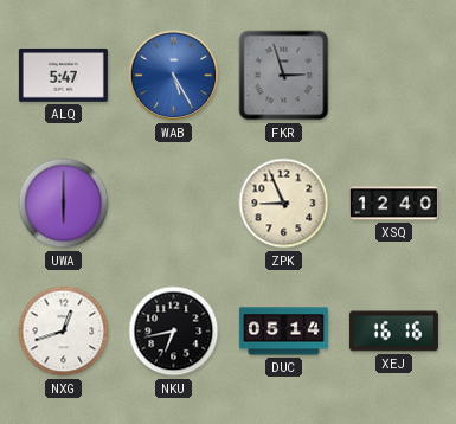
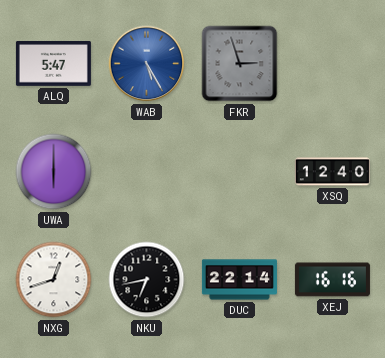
ZPK: 8:56 -> none
DUC: 05:14 -> 22:14
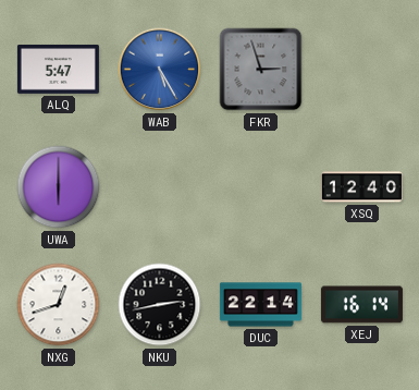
NKU: 6:43 -> 2:43
XEJ: 16:16 -> 16:14
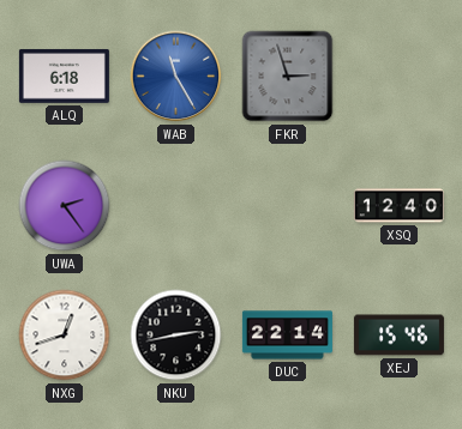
ALQ: 5:47 -> 6:18
WAB: 5:25 -> 11:25
UWA: 6:00 -> 2:24
XEJ: 16:14 -> 15:46
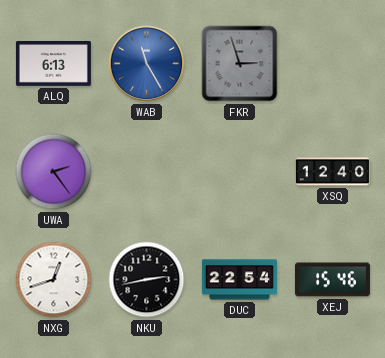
ALQ: 6:18 -> 6:13
DUC: 22:14 -> 22:54
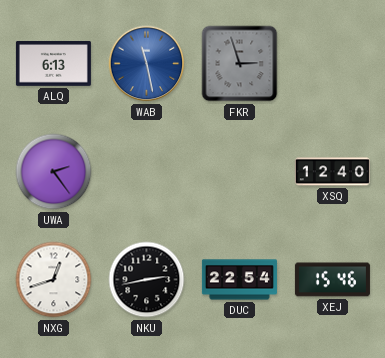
WAB: 11:25 -> 11:28
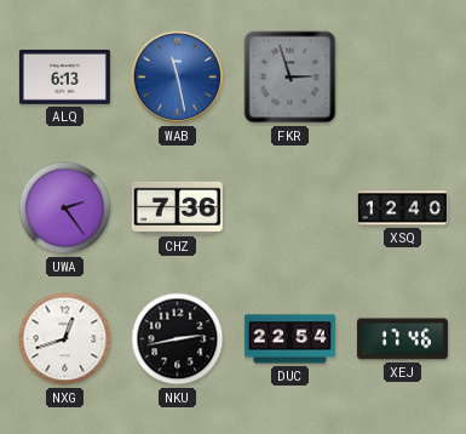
CHZ: none -> 7:36
XEJ: 15:46 -> 17:46
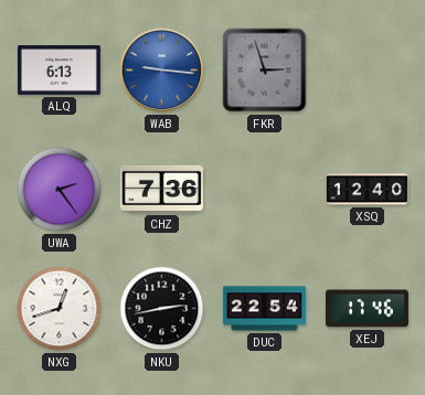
WAB: 11:28 -> 9:16
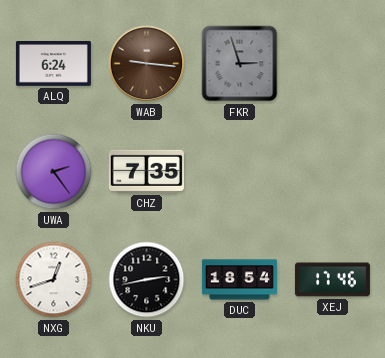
ALQ: 6:13 -> 6:24
WAB dial: blue -> brown
CHZ: 7:36 -> 7:35
XSQ: 12:40 -> none
DUC: 22:54 -> 18:54
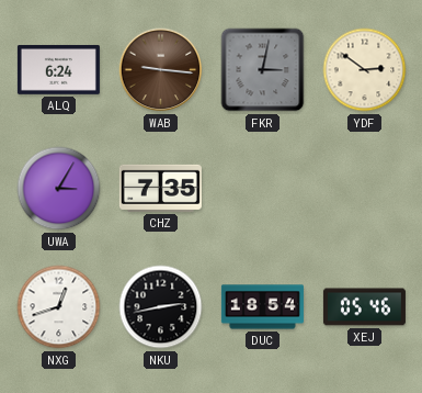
FKR: 2:57 -> 3:02
YDF: none -> 2:51
UWA: 2:24 -> 3:05
XEJ: 17:46 -> 05:46
